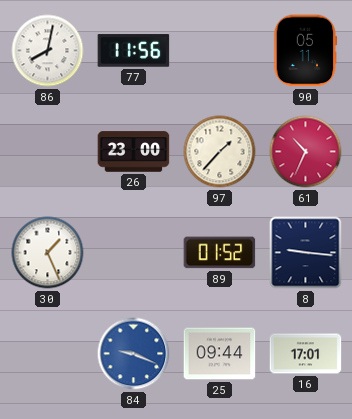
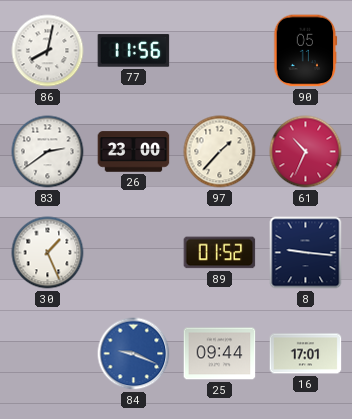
83: none -> 2:39
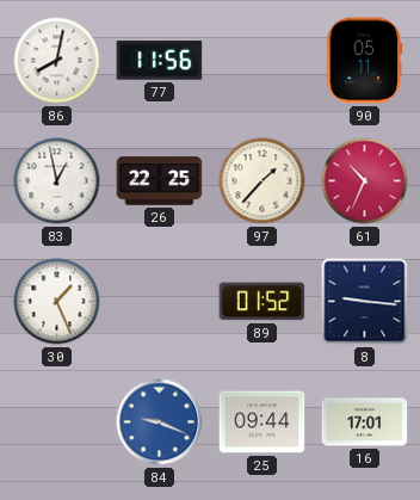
83: 2:39 -> 12:58
26: 23:00 -> 22:25
